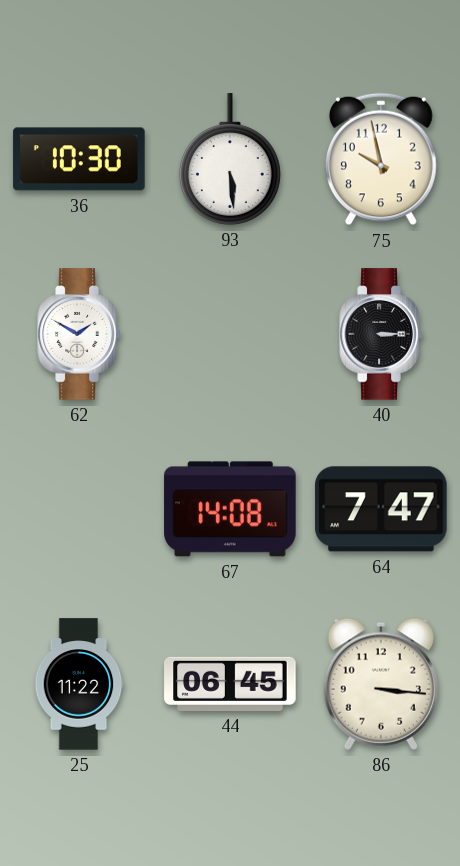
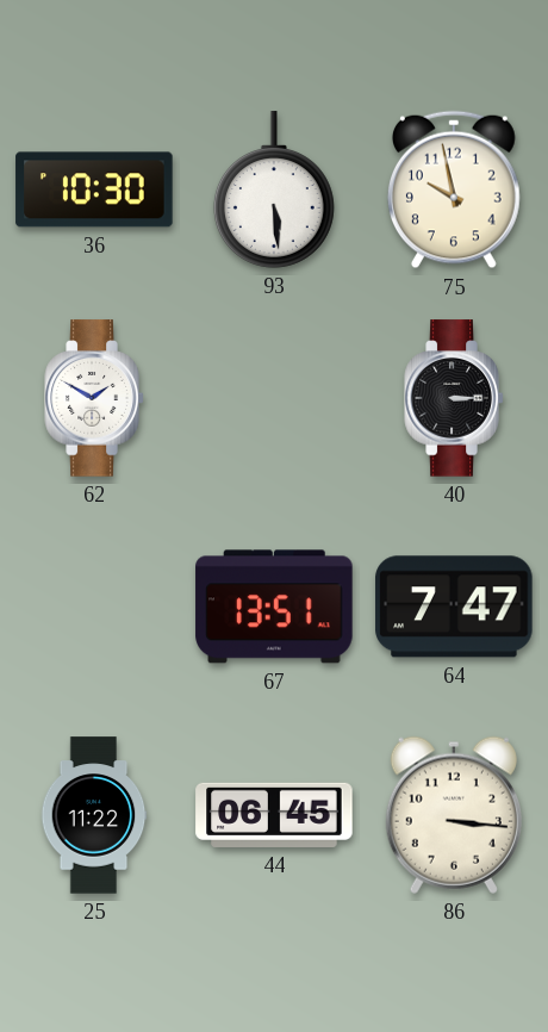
67: 14:08 -> 13:51
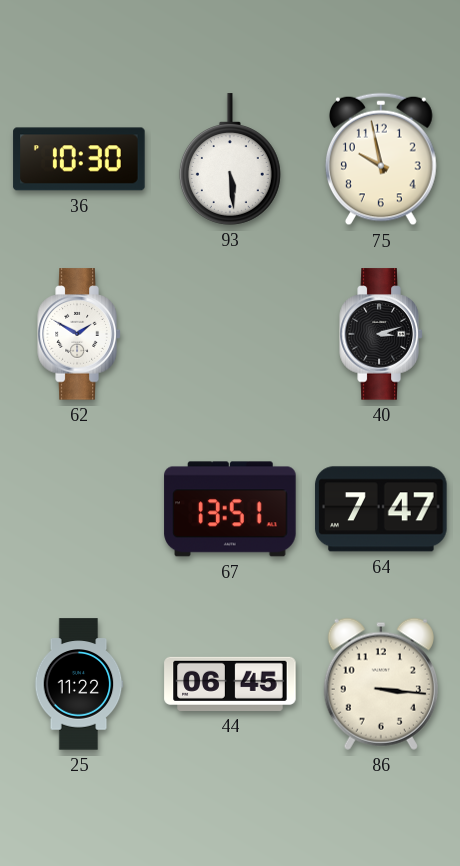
40: 3:15 -> 3:12
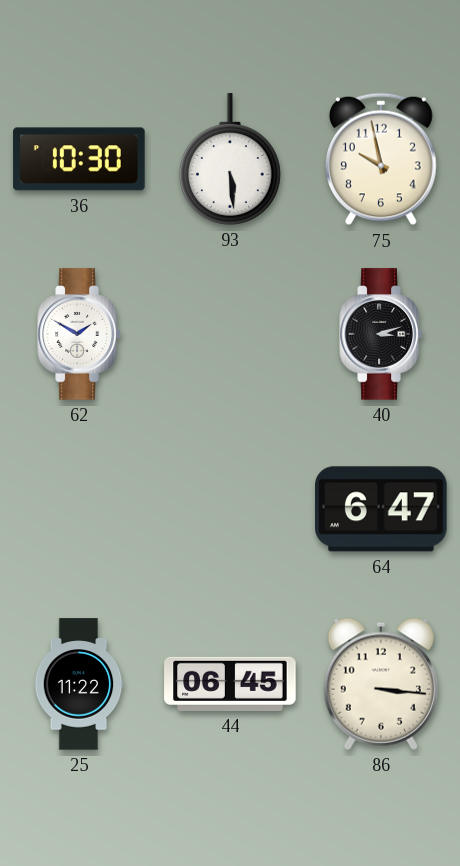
67: 13:51 -> none
64: 7:47 -> 6:47
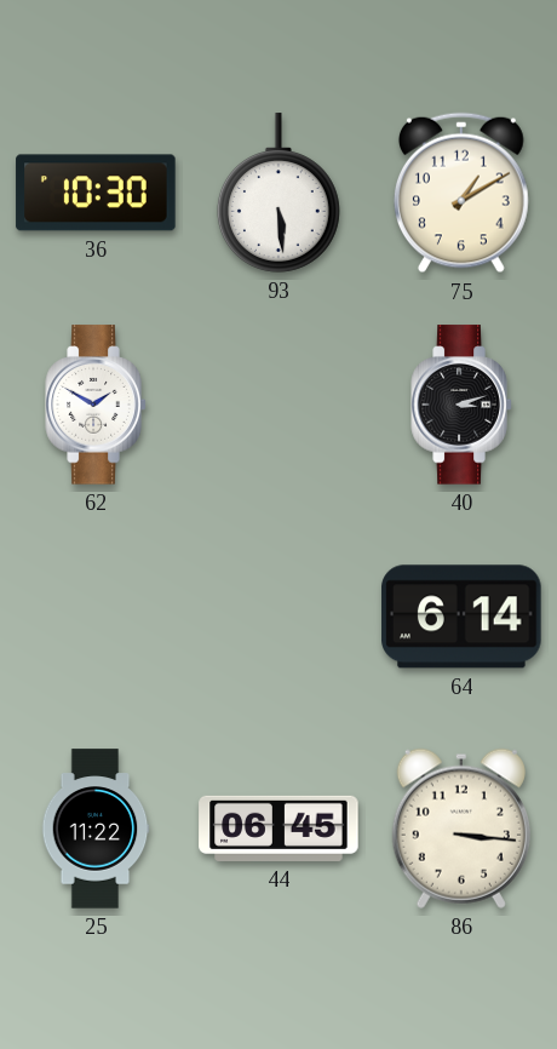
75: 9:58 -> 1:10
64: 6:47 -> 6:14
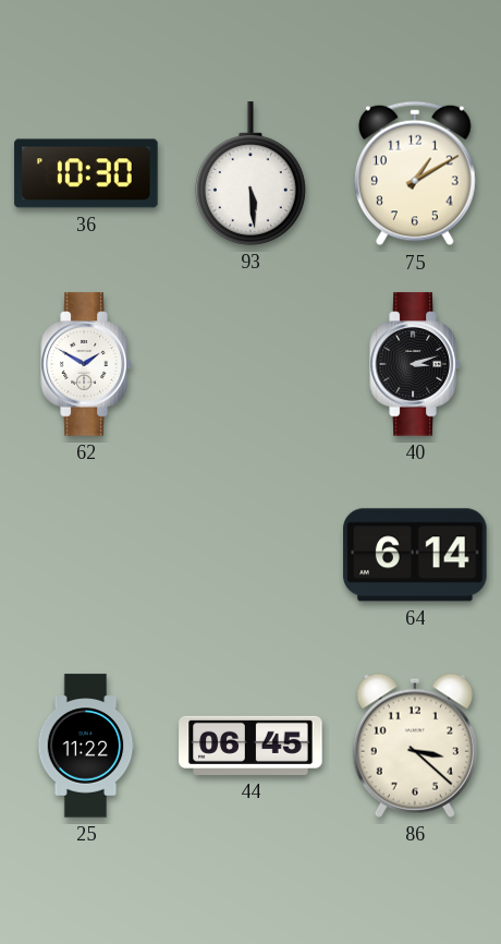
86: 3:16 -> 3:22
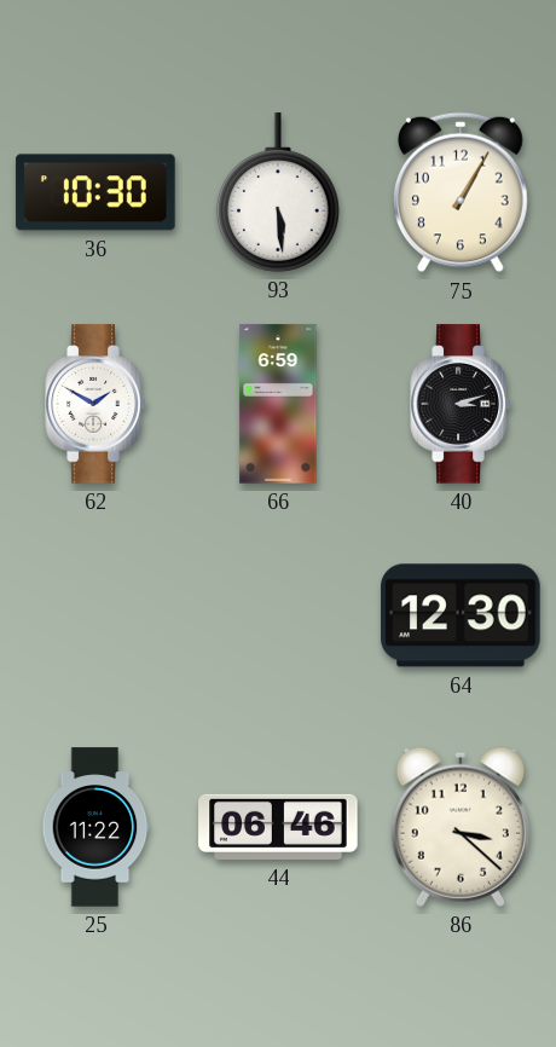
75: 1:10 -> 1:05
66: none -> 6:59
64: 6:14 -> 12:30
44: 06:45 -> 06:46
